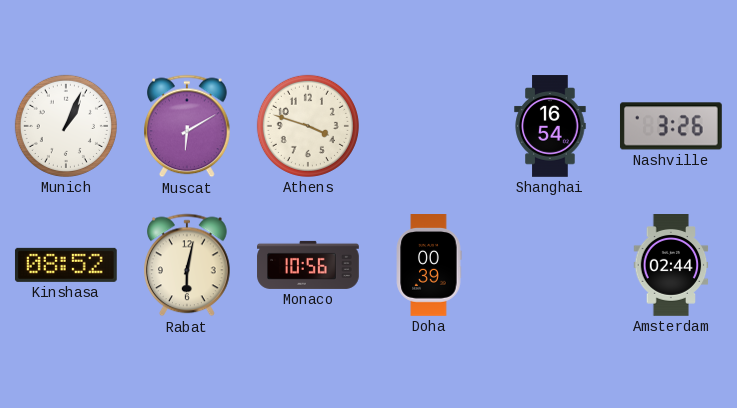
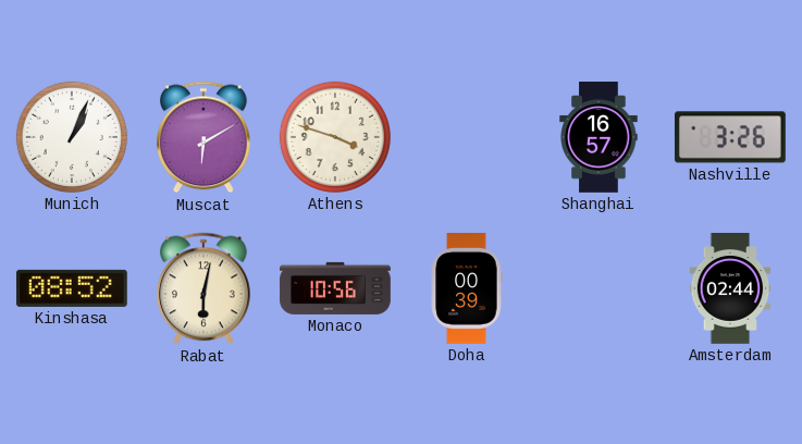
Shanghai: 16:54 -> 16:57
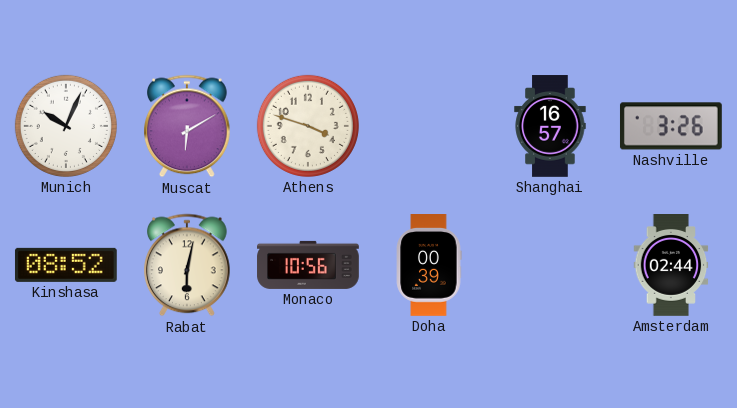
Munich: 1:04 -> 10:04
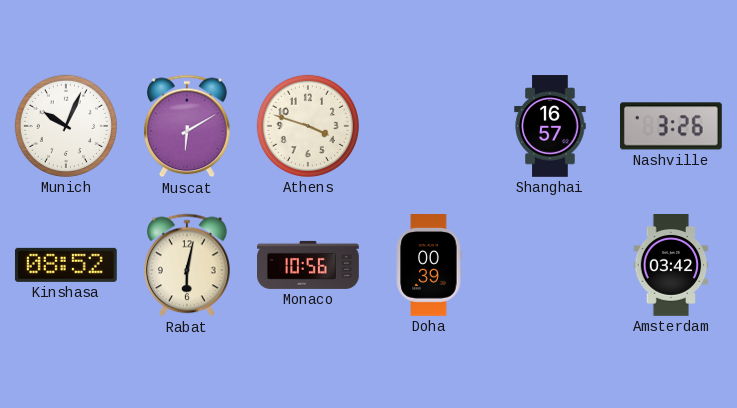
Amsterdam: 02:44 -> 03:42
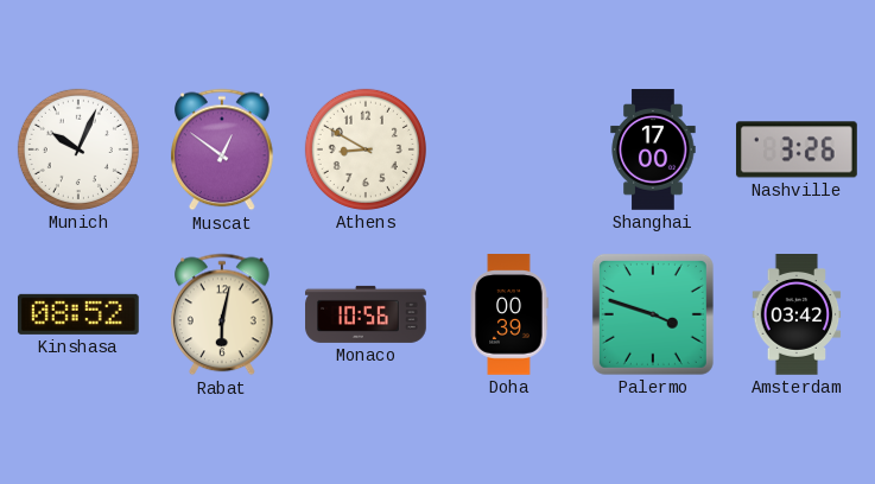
Muscat: 6:10 -> 12:51
Athens: 3:48 -> 8:50
Shanghai: 16:57 -> 17:00
Palermo: none -> 3:48
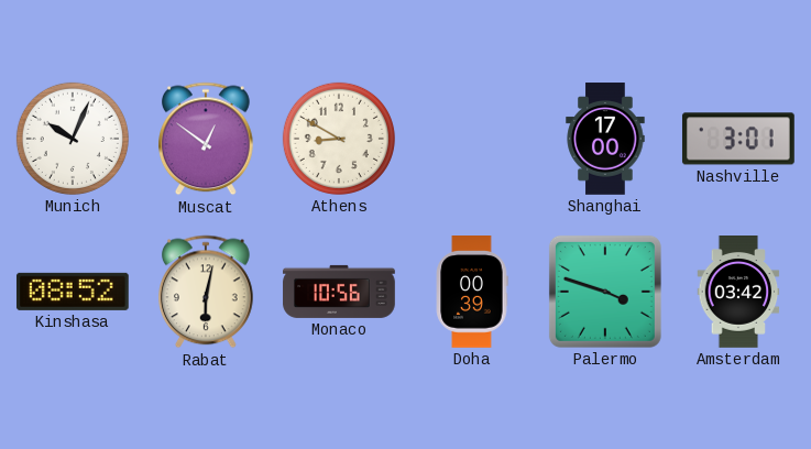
Nashville: 3:26 -> 3:01
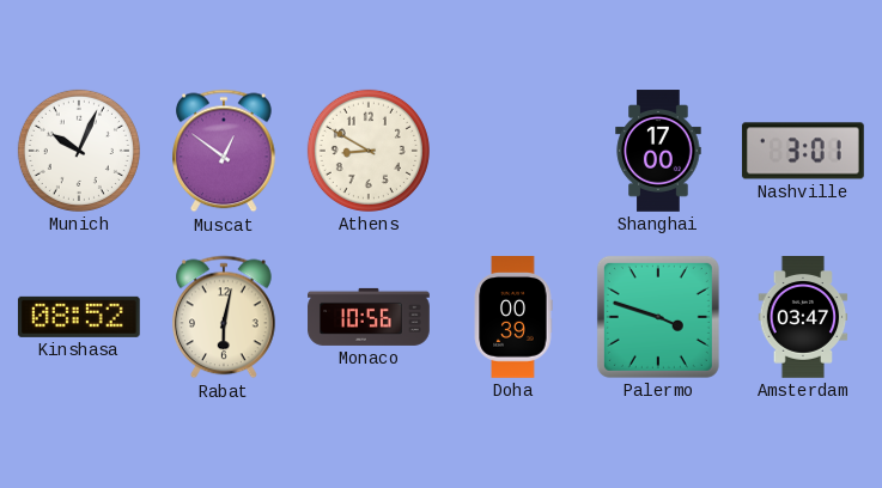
Amsterdam: 03:42 -> 03:47
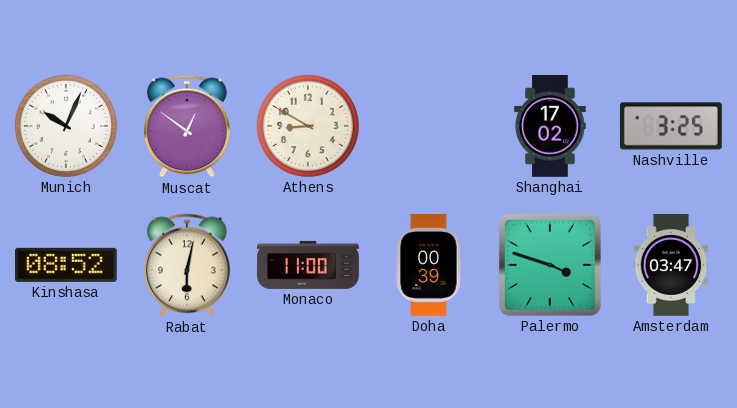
Shanghai: 17:00 -> 17:02
Nashville: 3:01 -> 3:25
Monaco: 10:56 -> 11:00
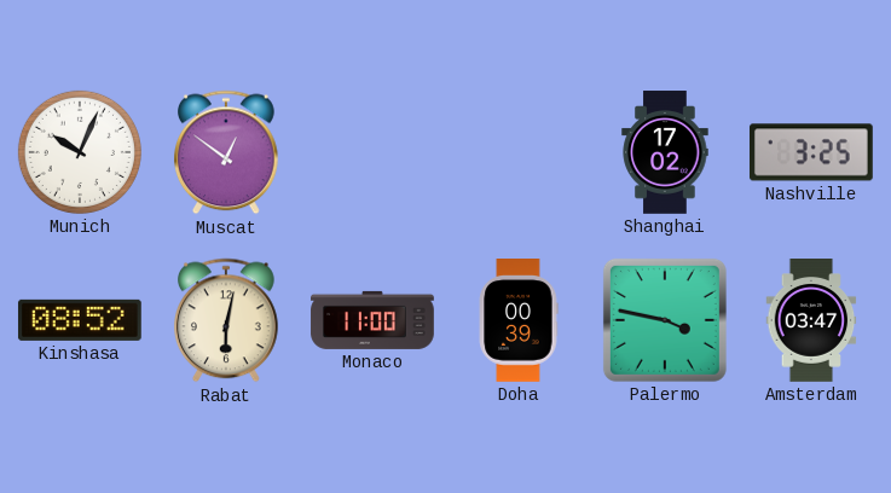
Athens: 8:50 -> none
Palermo: 3:48 -> 3:47
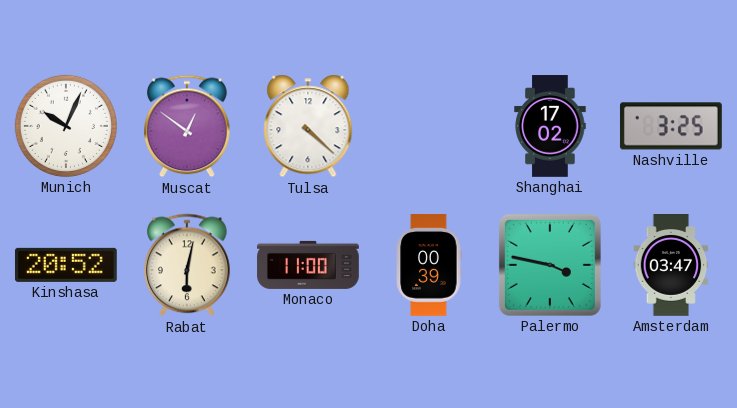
Tulsa: none -> 4:22
Kinshasa: 08:52 -> 20:52
